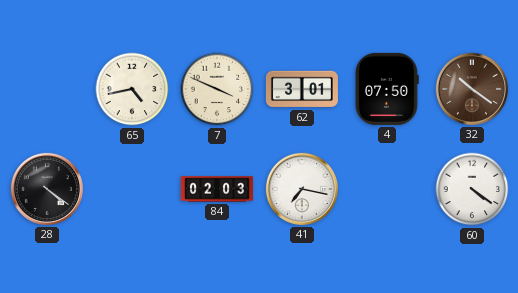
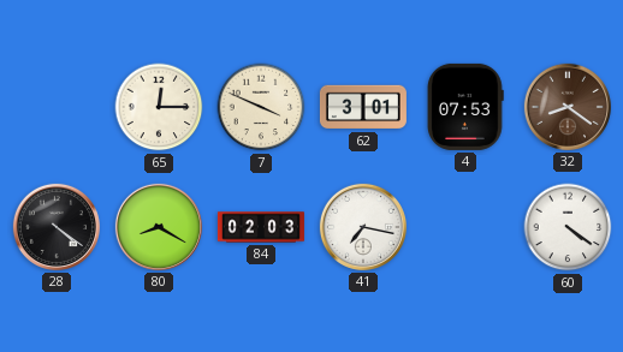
65: 4:43 -> 12:15
4: 07:50 -> 07:53
32: 10:21 -> 8:21
80: none -> 8:20
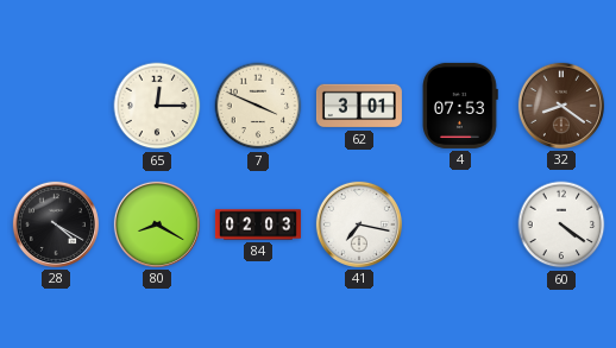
28: 4:21 -> 4:20
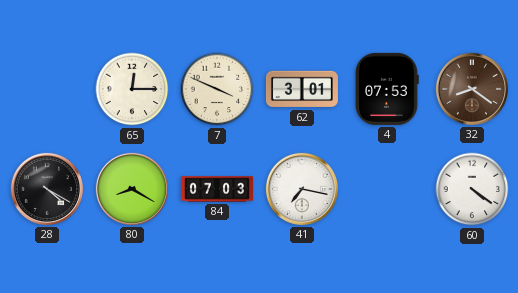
84: 02:03 -> 07:03
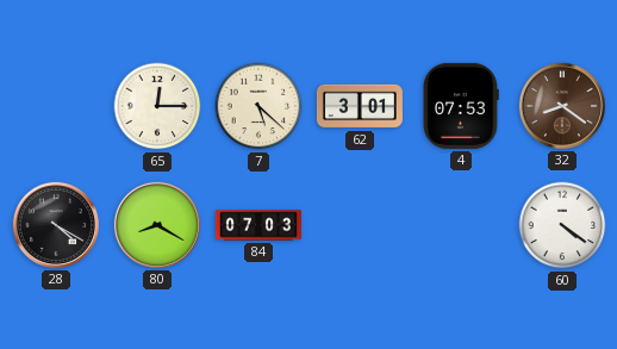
7: 3:49 -> 5:22
41: 7:17 -> none
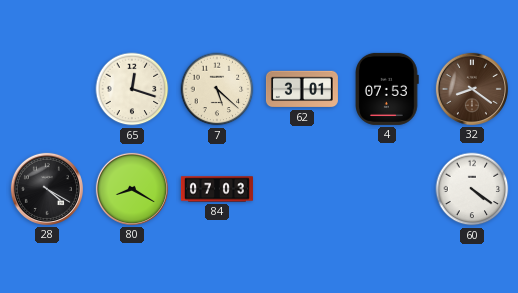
65: 12:15 -> 12:18
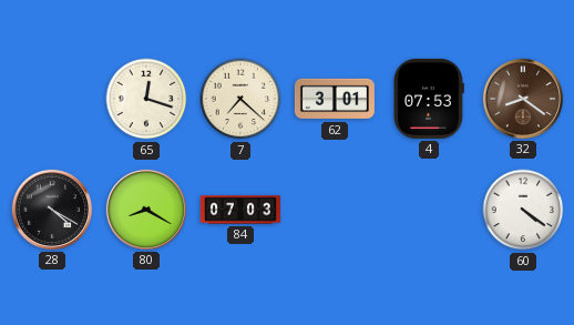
7: 5:22 -> 7:22
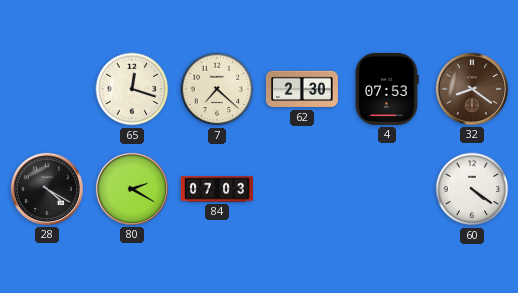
62: 3:01 -> 2:30
80: 8:20 -> 2:20
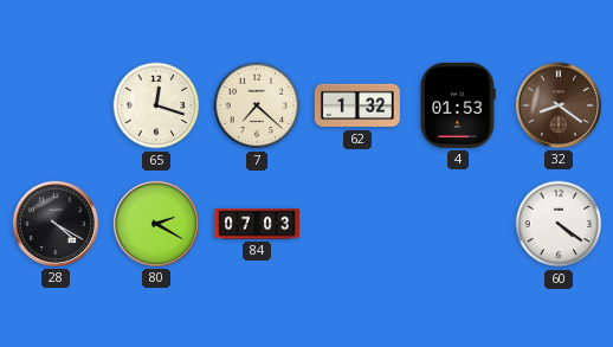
62: 2:30 -> 1:32
4: 07:53 -> 01:53
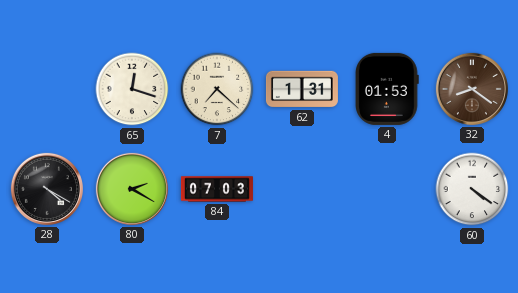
62: 1:32 -> 1:31
